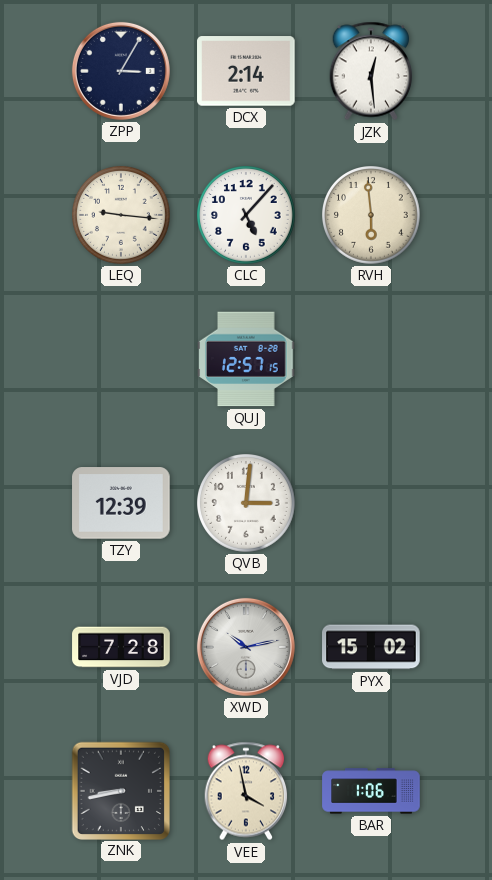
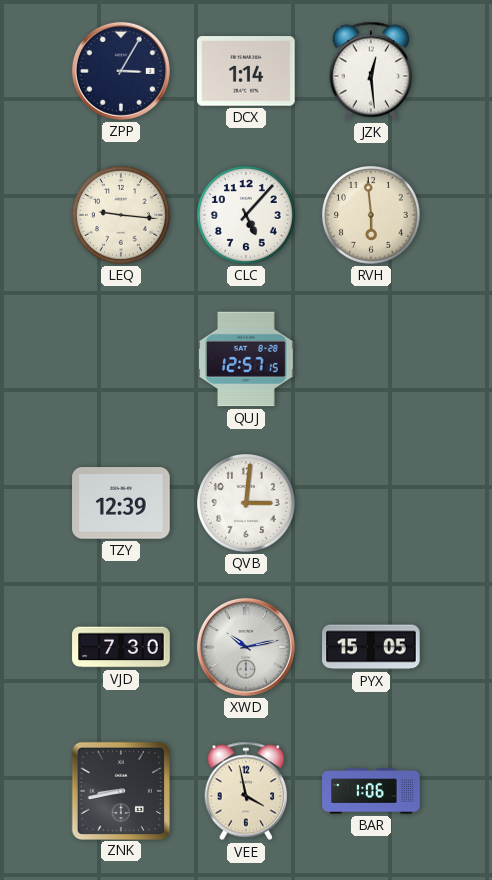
DCX: 2:14 -> 1:14
VJD: 7:28 -> 7:30
PYX: 15:02 -> 15:05
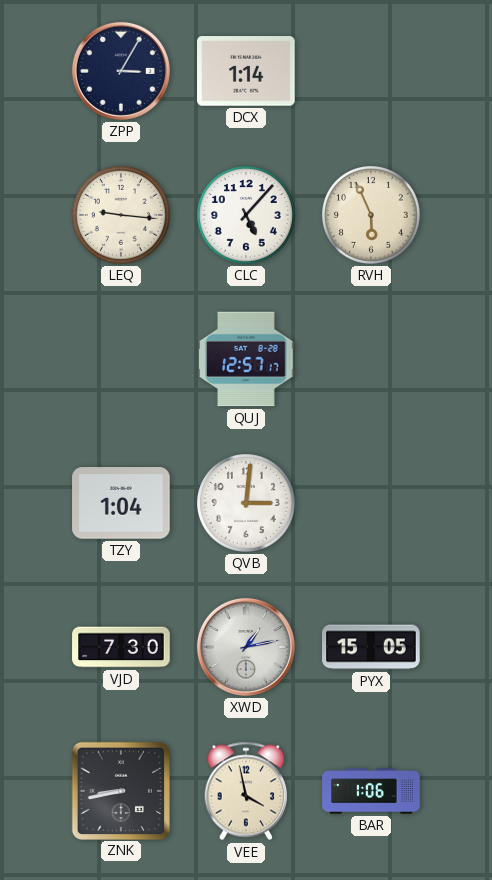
JZK: 12:29 -> none
RVH: 5:59 -> 5:56
QUJ: 12:57:15 -> 12:57:17
TZY: 12:39 -> 1:04
XWD: 10:13 -> 1:13
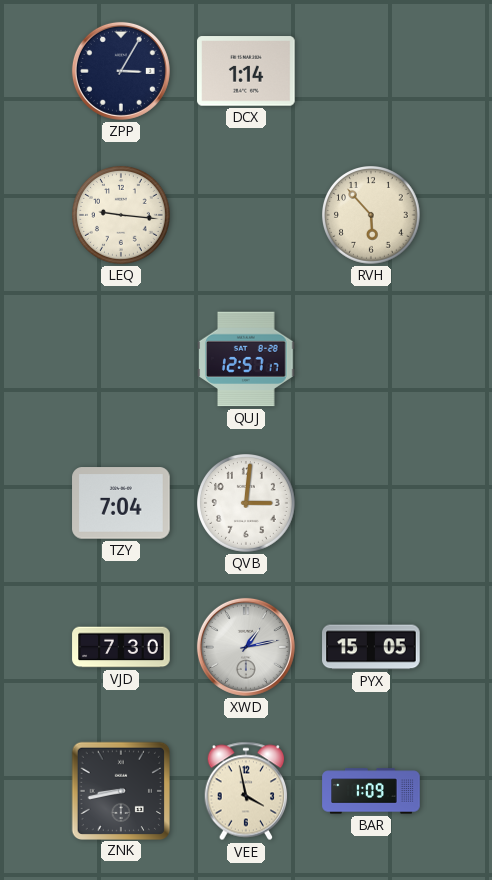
CLC: 5:07 -> none
RVH: 5:56 -> 5:53
TZY: 1:04 -> 7:04
BAR: 1:06 -> 1:09
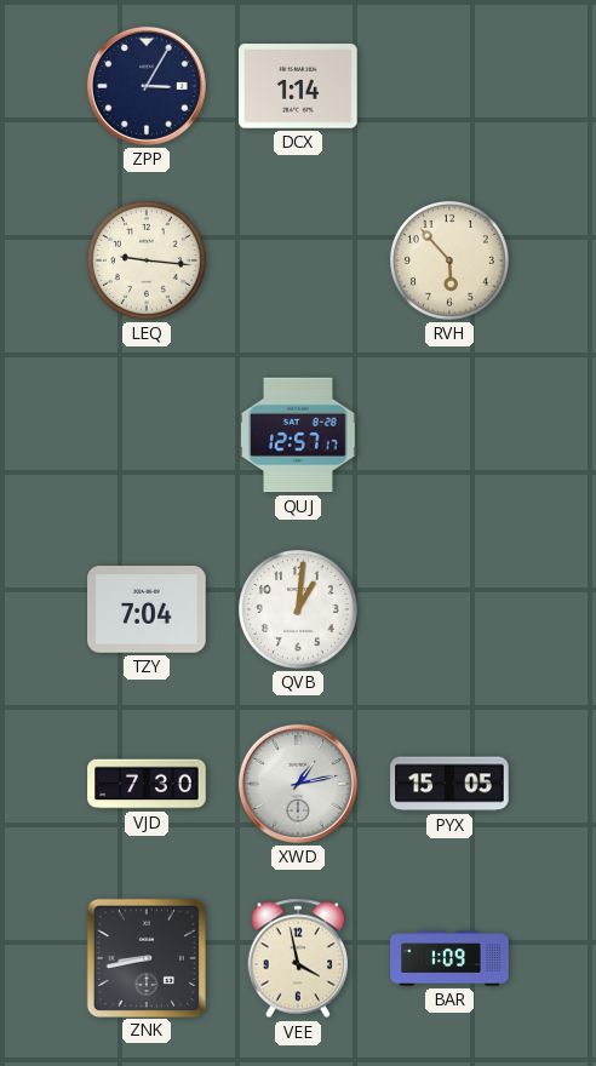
QVB: 3:01 -> 1:01
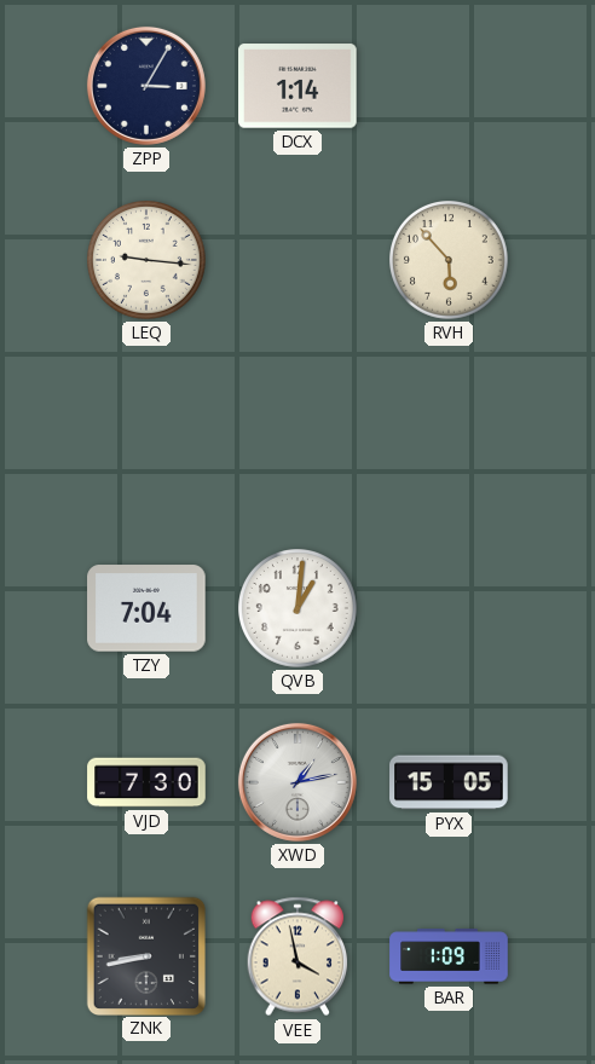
QUJ: 12:57 -> none
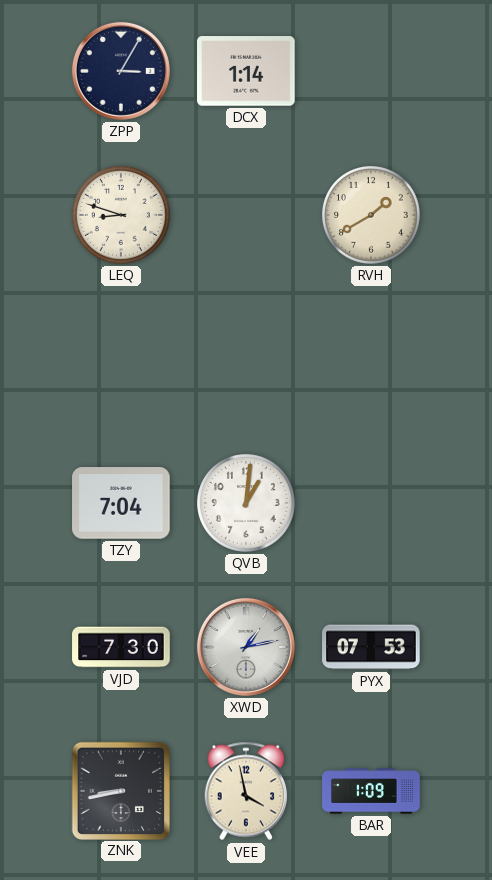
LEQ: 9:16 -> 8:48
RVH: 5:53 -> 1:40
PYX: 15:05 -> 07:53
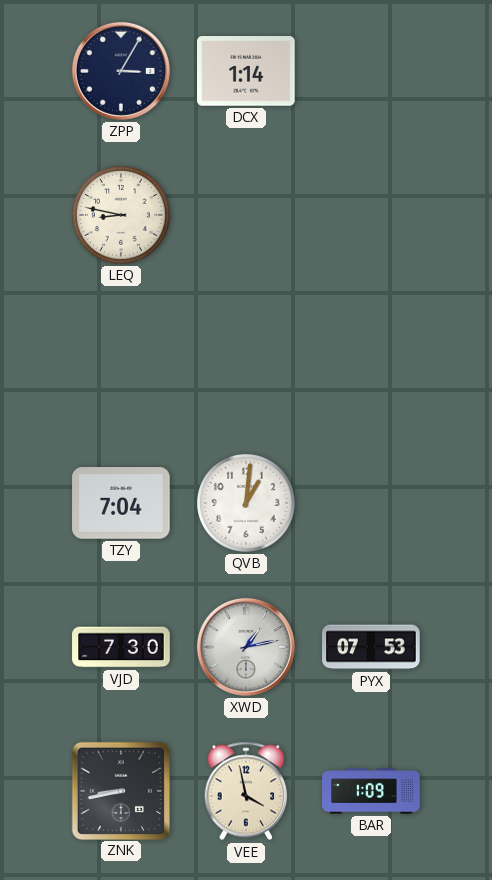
LEQ: 8:48 -> 8:47
RVH: 1:40 -> none
